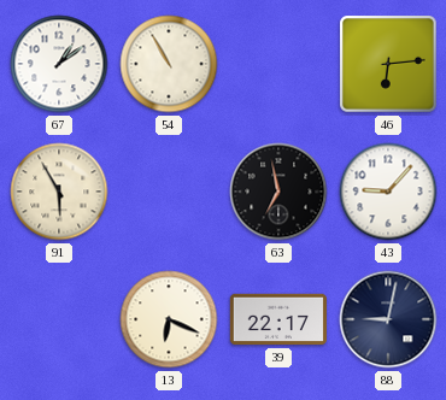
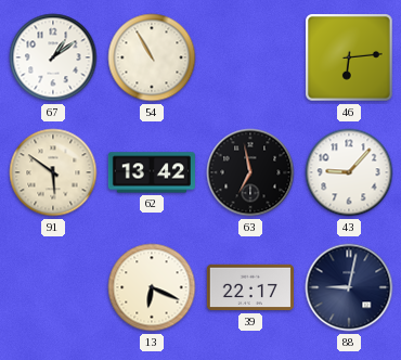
91: 5:55 -> 5:51
62: none -> 13:42
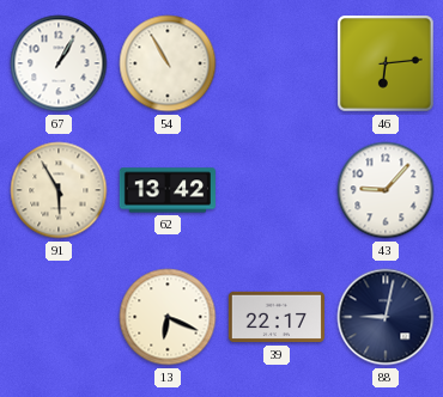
67: 1:09 -> 1:05
91: 5:51 -> 5:55
63: 6:58 -> none
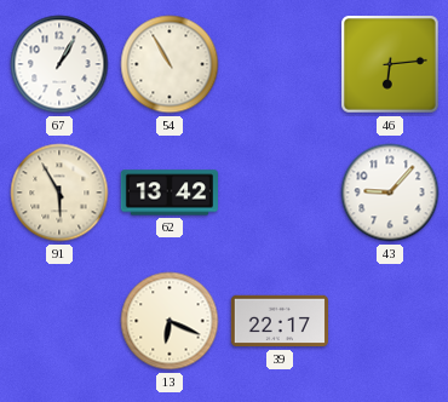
88: 9:02 -> none
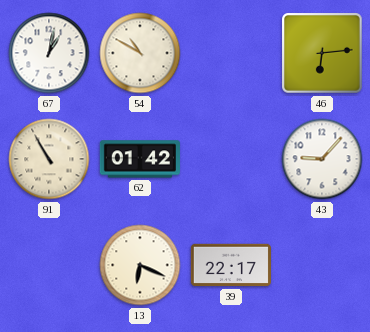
67: 1:05 -> 1:02
54: 10:55 -> 10:50
91: 5:55 -> 10:55
62: 13:42 -> 01:42
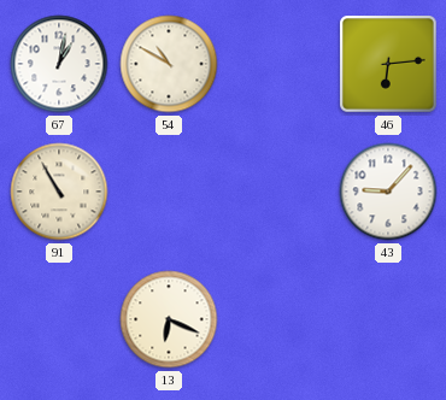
62: 01:42 -> none
39: 22:17 -> none
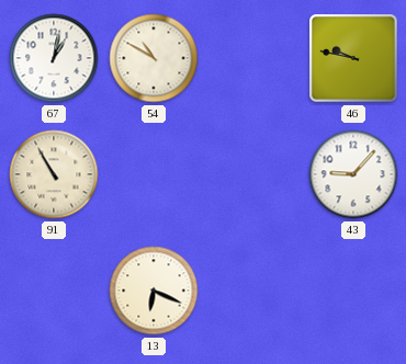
46: 6:14 -> 9:47
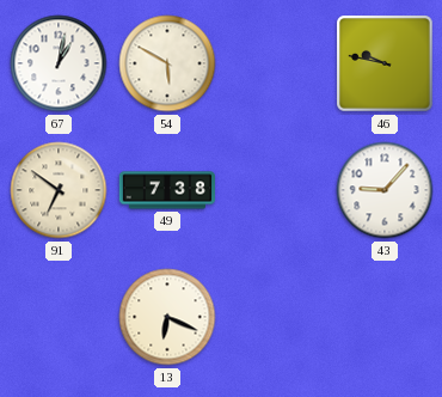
54: 10:50 -> 5:50
91: 10:55 -> 6:51
49: none -> 7:38
